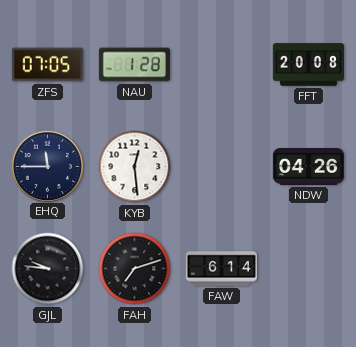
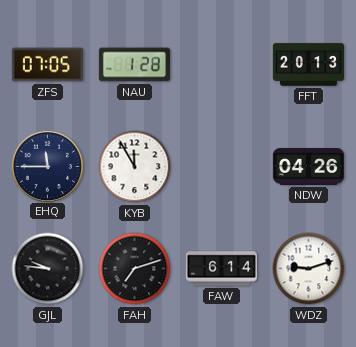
FFT: 20:08 -> 20:13
KYB: 12:29 -> 11:55
WDZ: none -> 9:12
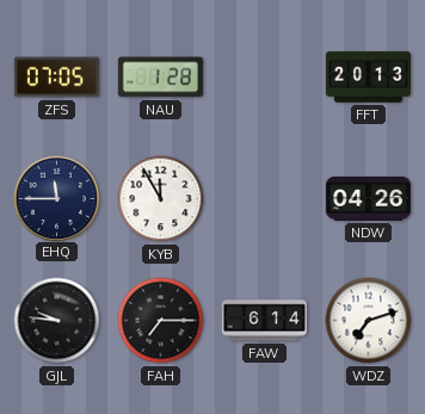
FAH: 7:12 -> 7:15
WDZ: 9:12 -> 7:12
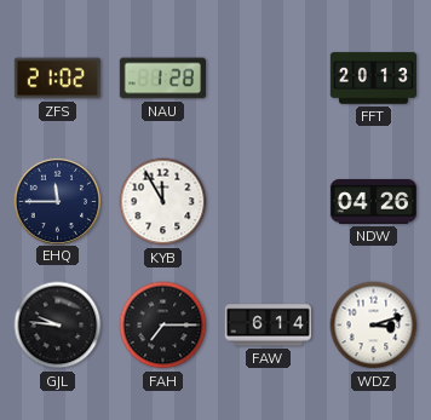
ZFS: 07:05 -> 21:02
WDZ: 7:12 -> 3:12
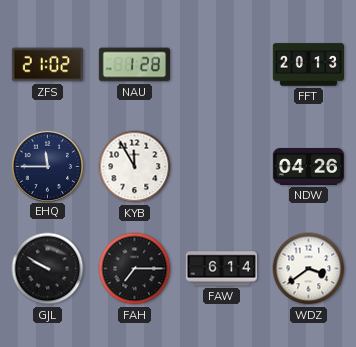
GJL: 9:46 -> 9:50
WDZ: 3:12 -> 3:39
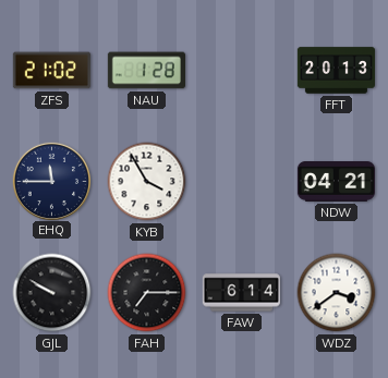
KYB: 11:55 -> 3:55
NDW: 04:26 -> 04:21
